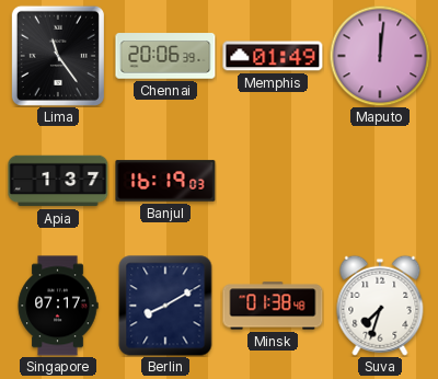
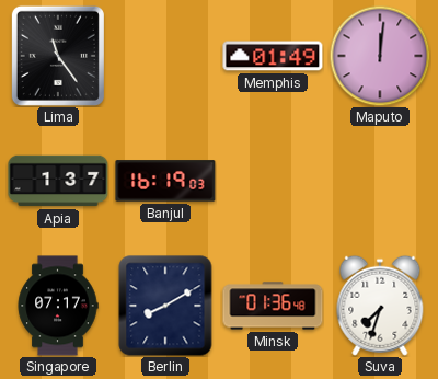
Chennai: 20:06 -> none
Minsk: 01:38 -> 01:36
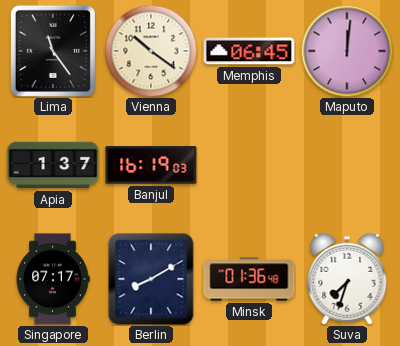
Vienna: none -> 10:21
Memphis: 01:49 -> 06:45
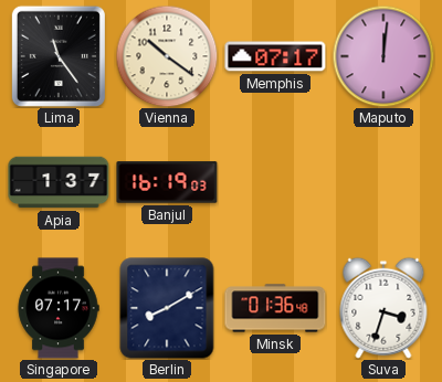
Memphis: 06:45 -> 07:17
Suva: 7:33 -> 3:33
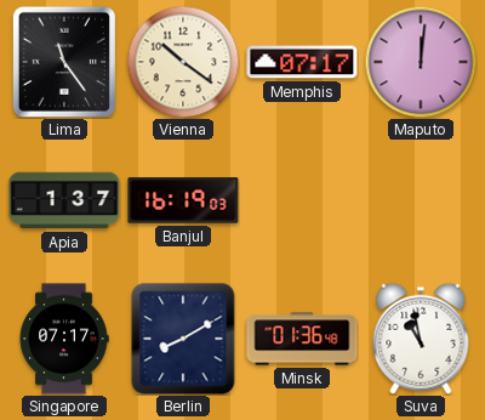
Suva: 3:33 -> 10:58
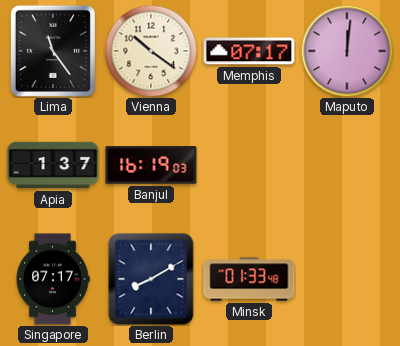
Minsk: 01:36 -> 01:33
Suva: 10:58 -> none
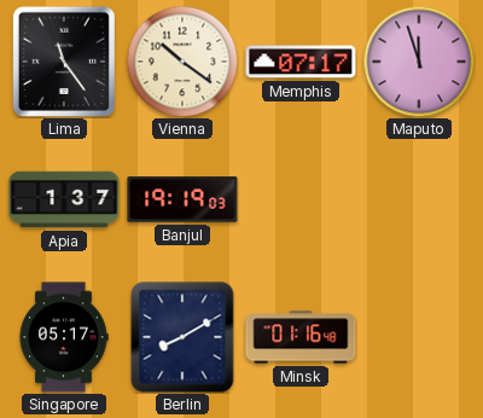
Maputo: 12:01 -> 11:57
Banjul: 16:19 -> 19:19
Singapore: 07:17 -> 05:17
Minsk: 01:33 -> 01:16
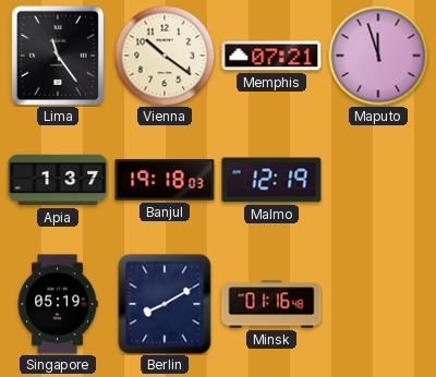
Memphis: 07:17 -> 07:21
Banjul: 19:19 -> 19:18
Malmo: none -> 12:19
Singapore: 05:17 -> 05:19
